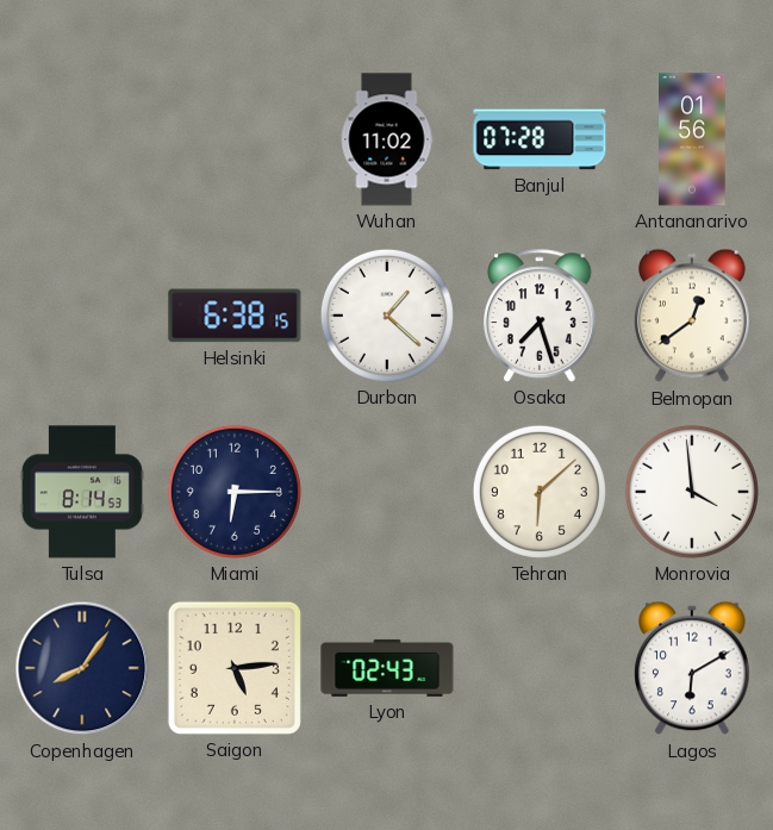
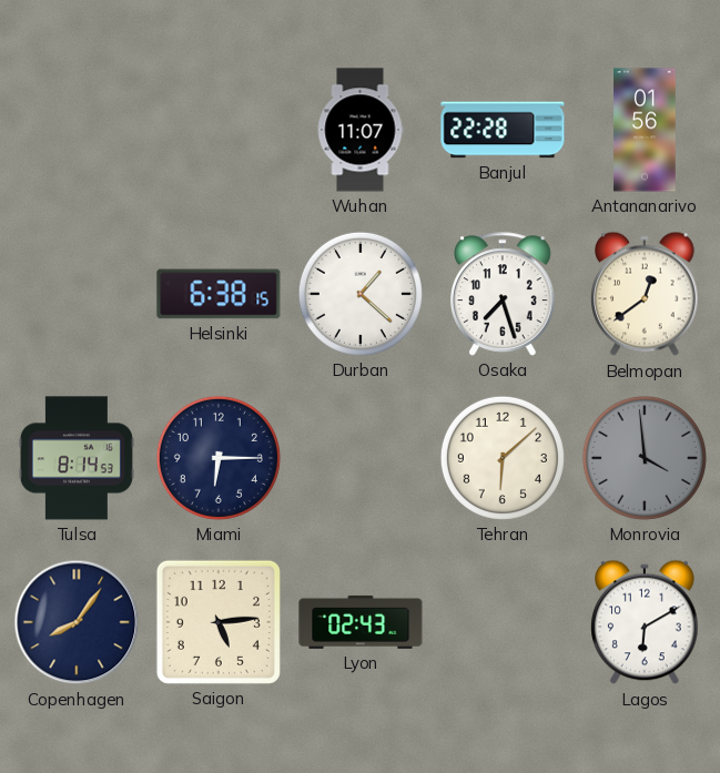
Wuhan: 11:02 -> 11:07
Banjul: 07:28 -> 22:28
Monrovia dial: white -> grey
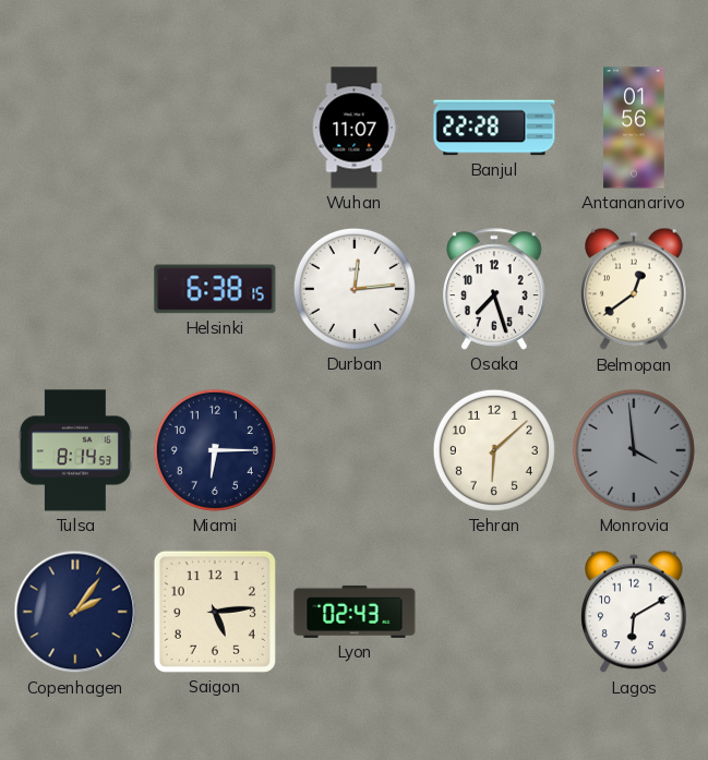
Durban: 1:22 -> 12:14
Copenhagen: 8:06 -> 2:06
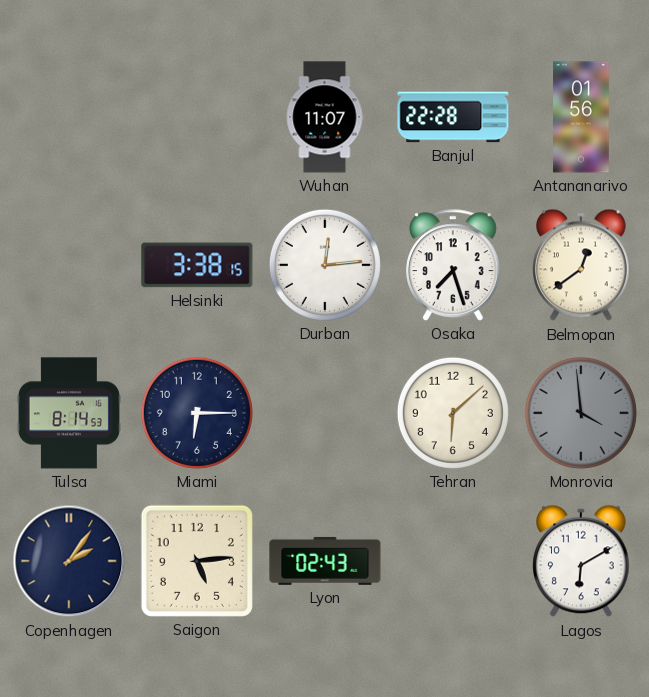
Helsinki: 6:38 -> 3:38
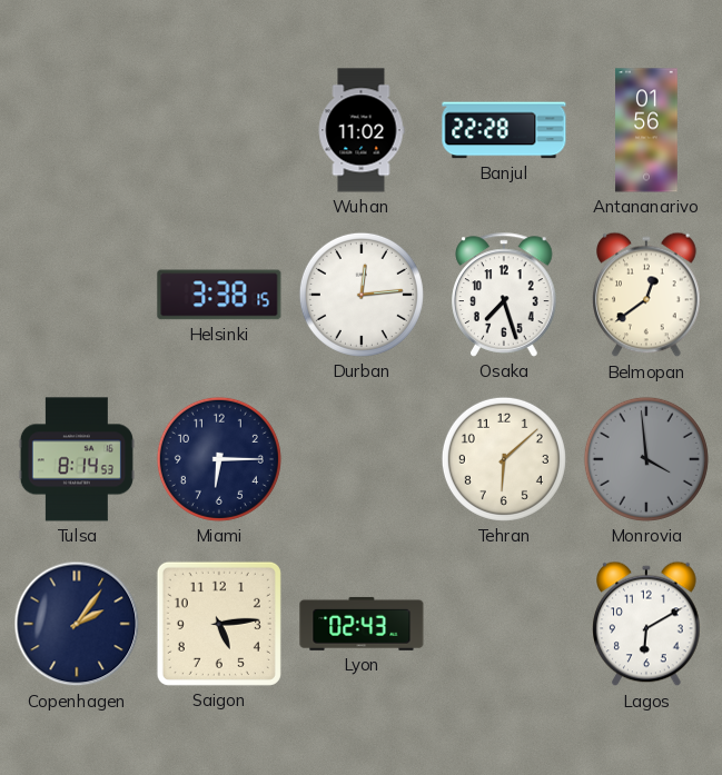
Wuhan: 11:07 -> 11:02
